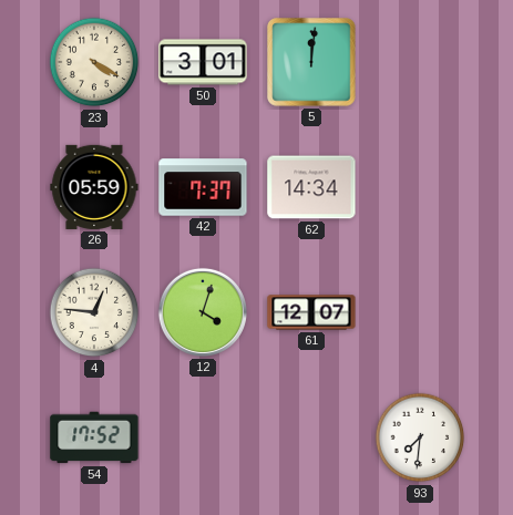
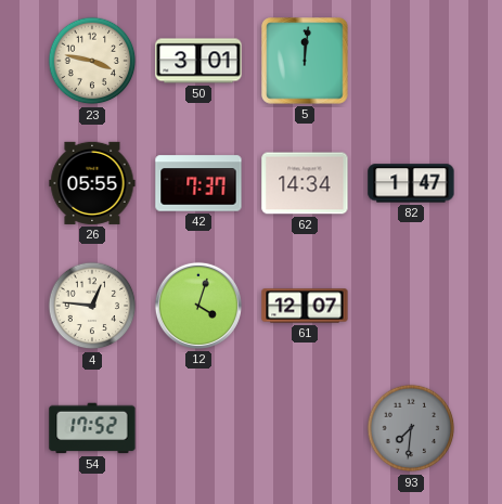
23: 4:20 -> 3:47
26: 05:59 -> 05:55
82: none -> 1:47
93 dial: white -> grey
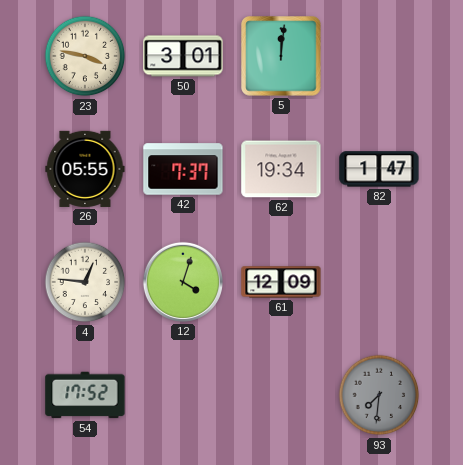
62: 14:34 -> 19:34
61: 12:07 -> 12:09
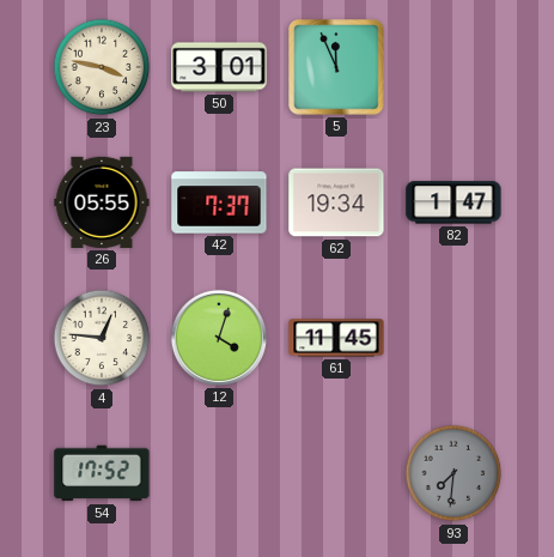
5: 12:01 -> 11:56
61: 12:09 -> 11:45
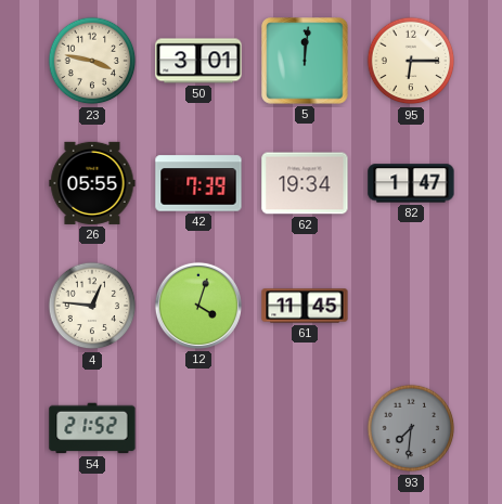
5: 11:56 -> 12:01
95: none -> 6:15
42: 7:37 -> 7:39
54: 17:52 -> 21:52
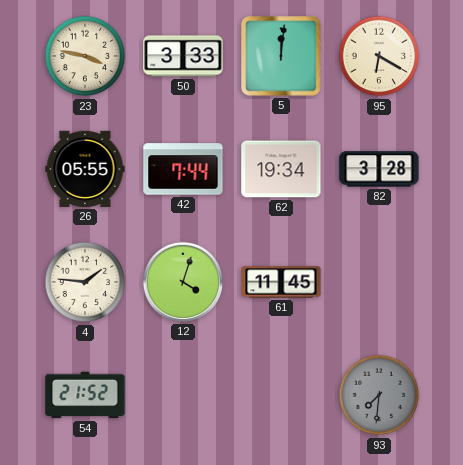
50: 3:01 -> 3:33
95: 6:15 -> 6:20
42: 7:39 -> 7:44
82: 1:47 -> 3:28
4: 12:46 -> 1:46
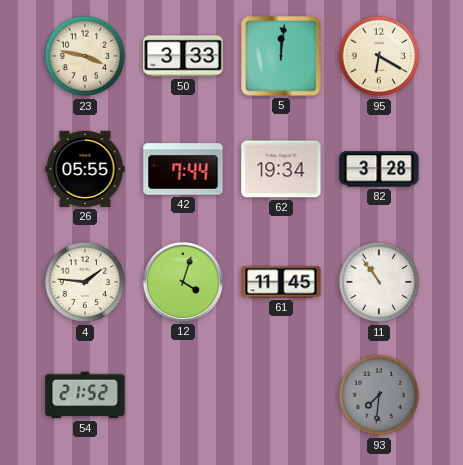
11: none -> 10:54
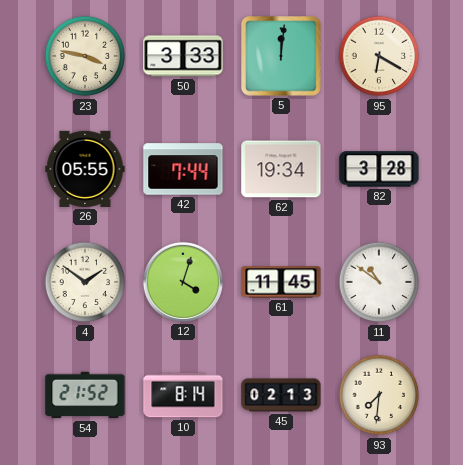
4: 1:46 -> 1:51
11: 10:54 -> 10:51
10: none -> 8:14
45: none -> 02:13
93 dial: grey -> cream
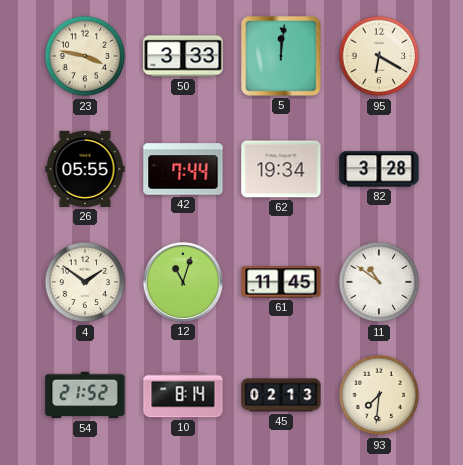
12: 4:03 -> 11:03
